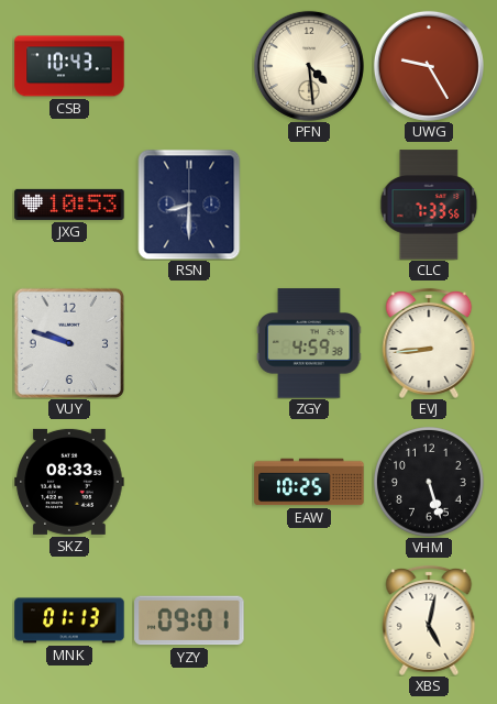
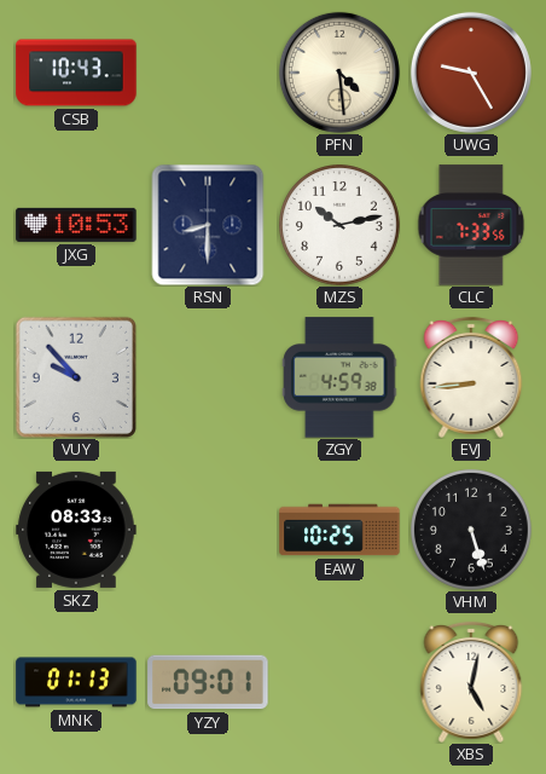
MZS: none -> 10:13
VUY: 9:48 -> 9:53
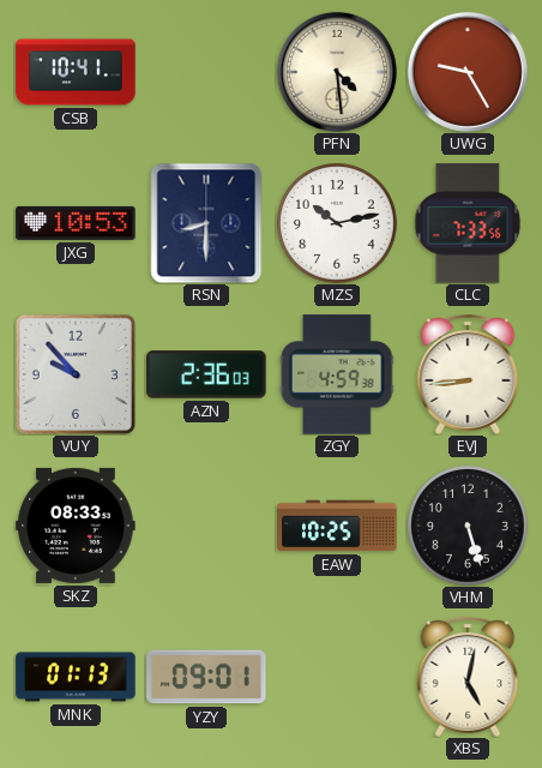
CSB: 10:43 -> 10:41
AZN: none -> 2:36
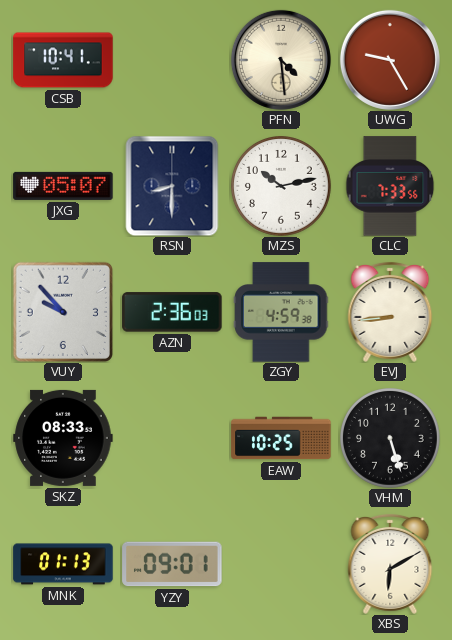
JXG: 10:53 -> 05:07
XBS: 5:02 -> 6:10
